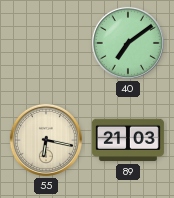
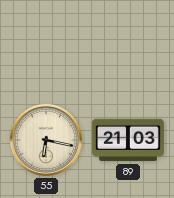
40: 7:09 -> none
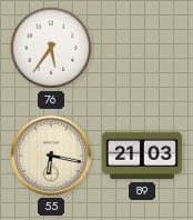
76: none -> 5:36
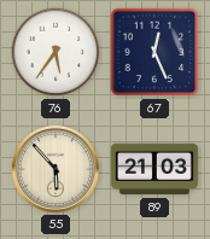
67: none -> 12:26
55: 6:17 -> 5:53
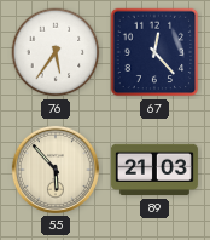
67: 12:26 -> 12:23
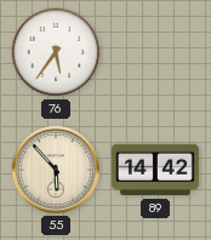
67: 12:23 -> none
89: 21:03 -> 14:42
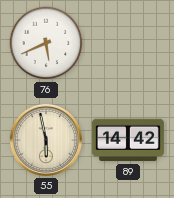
76: 5:36 -> 5:41
55: 5:53 -> 5:58
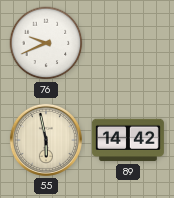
76: 5:41 -> 9:41
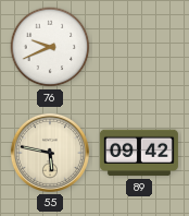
55: 5:58 -> 5:47
89: 14:42 -> 09:42
